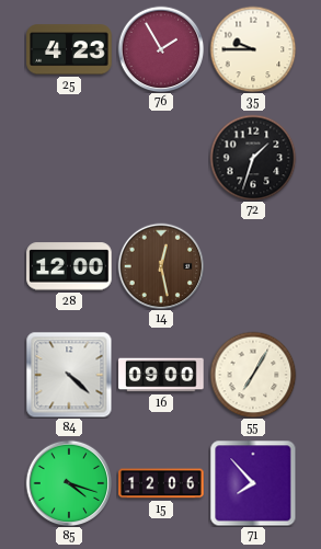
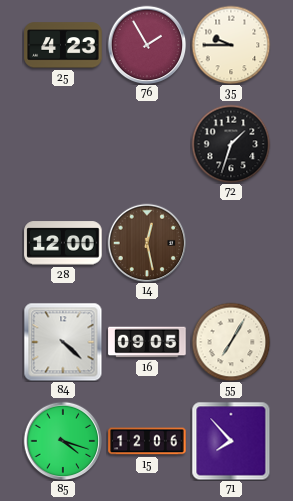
16: 09:00 -> 09:05
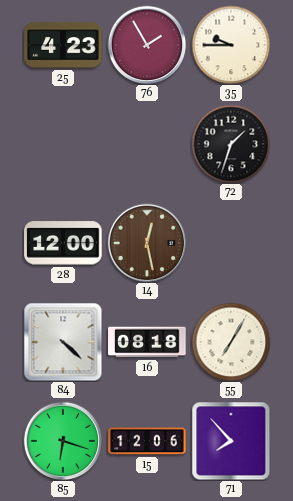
16: 09:05 -> 08:18
85: 4:18 -> 6:18
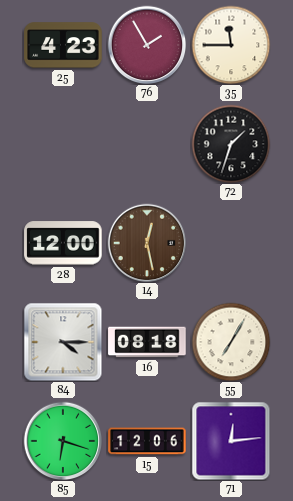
35: 9:45 -> 11:45
84: 4:22 -> 4:15
71: 7:53 -> 12:14
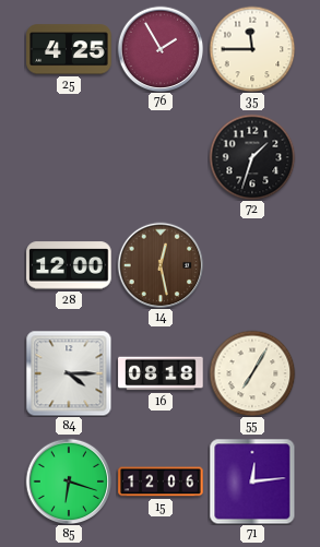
25: 4:23 -> 4:25
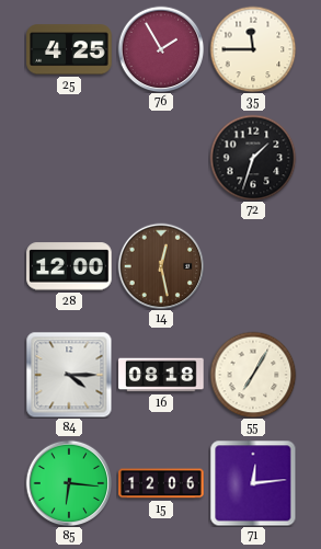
85: 6:18 -> 6:16
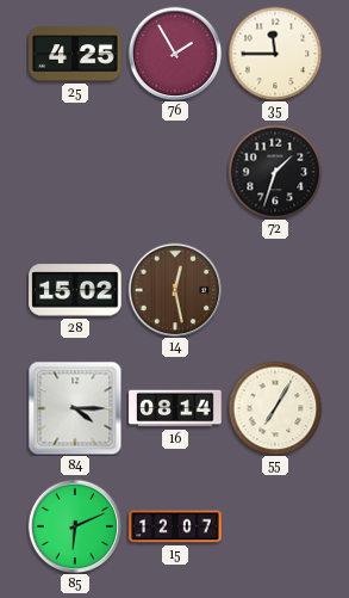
28: 12:00 -> 15:02
16: 08:18 -> 08:14
85: 6:16 -> 6:11
15: 12:06 -> 12:07
71: 12:14 -> none
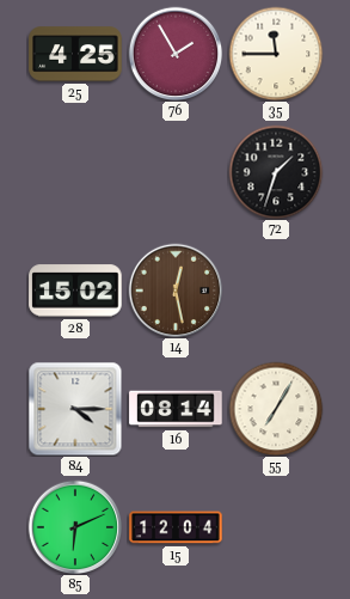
15: 12:07 -> 12:04
